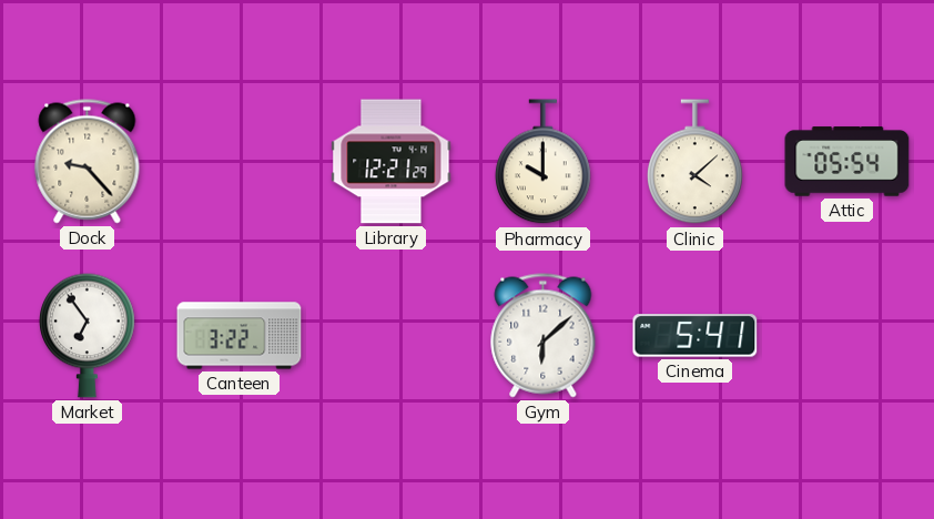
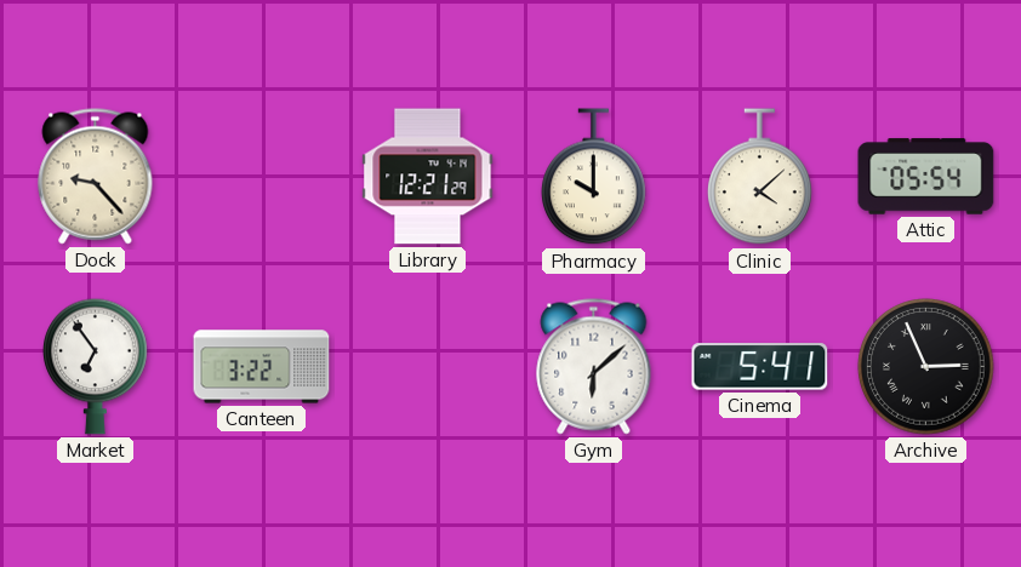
Archive: none -> 2:56
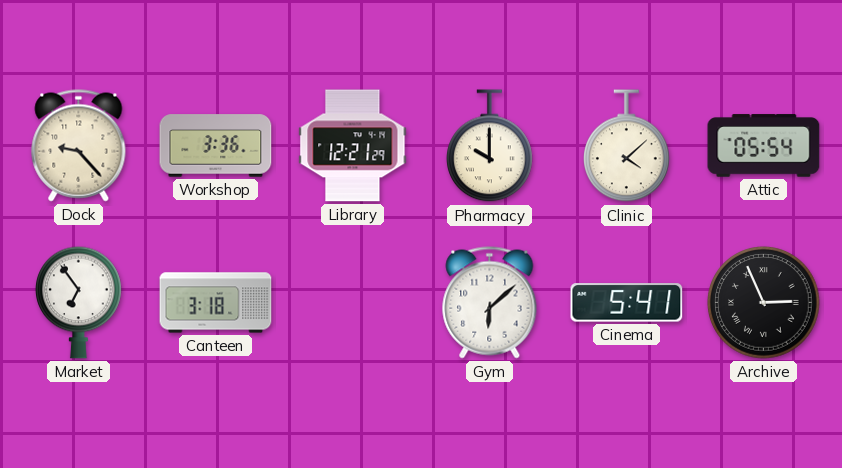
Workshop: none -> 3:36
Canteen: 3:22 -> 3:18
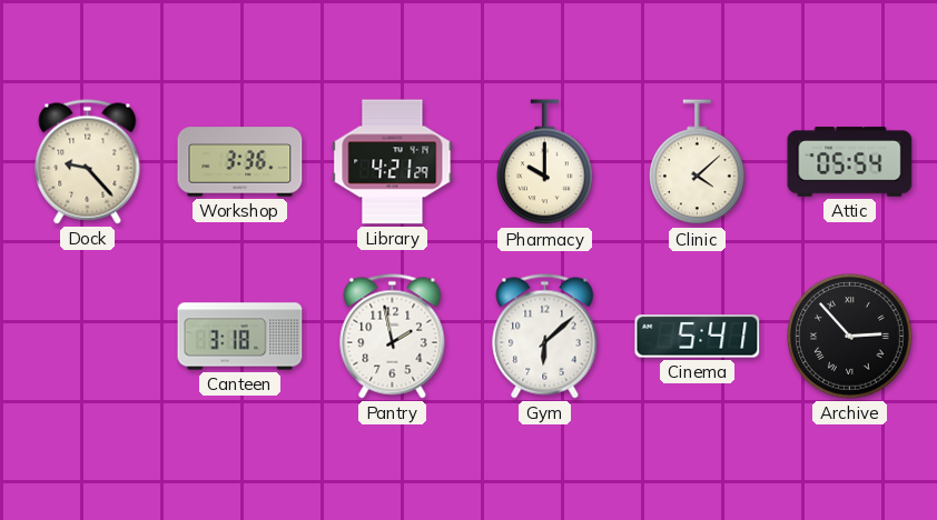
Library: 12:21 -> 4:21
Market: 6:54 -> none
Pantry: none -> 1:58
Archive: 2:56 -> 2:53
